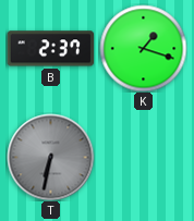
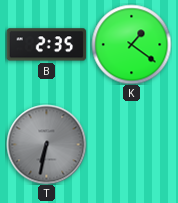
B: 2:37 -> 2:35
K: 1:18 -> 1:21
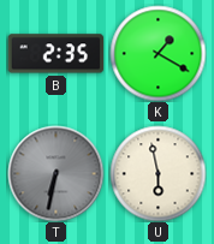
K: 1:21 -> 1:20
U: none -> 5:58
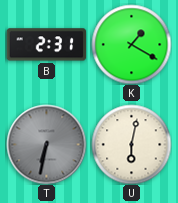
B: 2:35 -> 2:31
U: 5:58 -> 6:02
